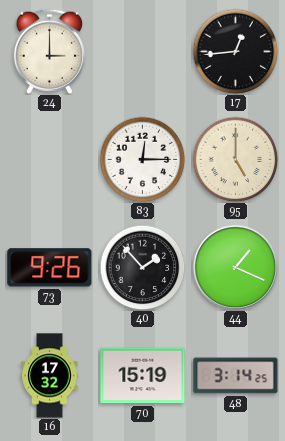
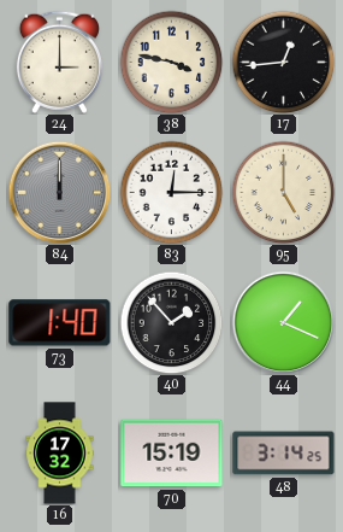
38: none -> 3:47
84: none -> 12:00
73: 9:26 -> 1:40
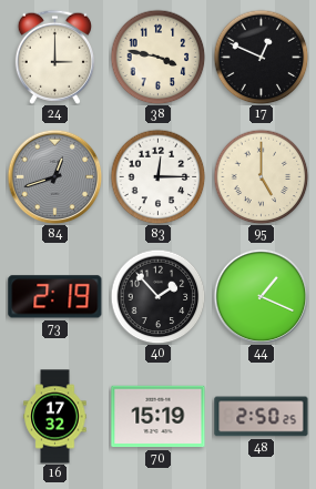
17: 12:44 -> 12:49
84: 12:00 -> 12:42
73: 1:40 -> 2:19
48: 3:14 -> 2:50
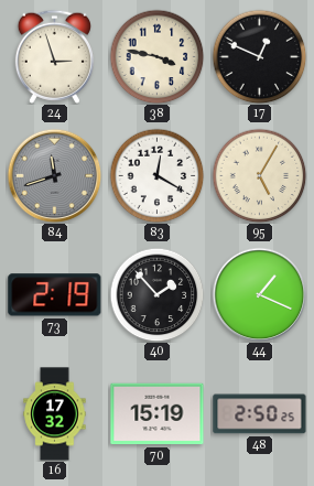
24: 3:00 -> 2:57
84: 12:42 -> 11:42
83: 12:15 -> 12:20
95: 5:00 -> 5:05
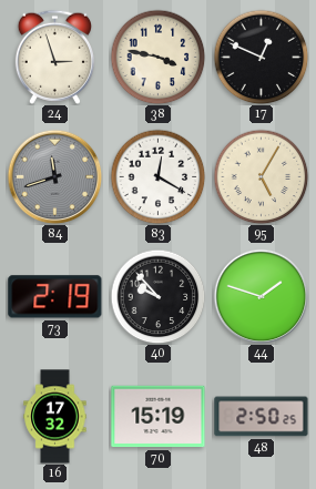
40: 1:53 -> 9:53
44: 1:19 -> 1:48
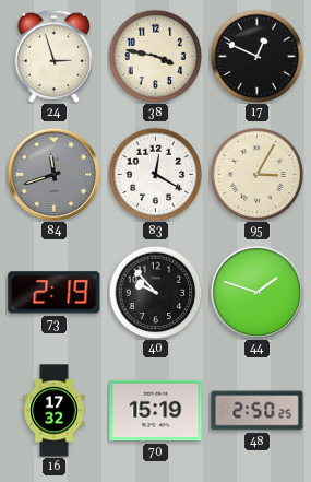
95: 5:05 -> 3:05
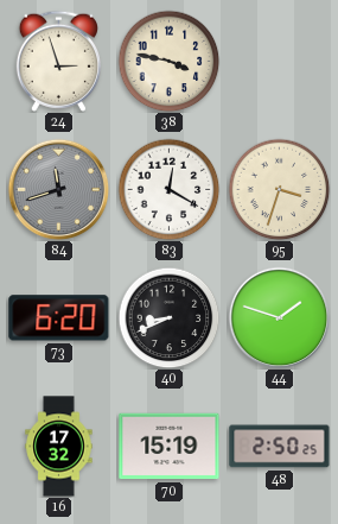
17: 12:49 -> none
95: 3:05 -> 3:33
73: 2:19 -> 6:20
40: 9:53 -> 8:41
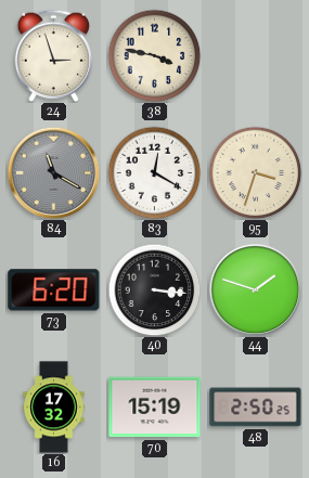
84: 11:42 -> 11:20
40: 8:41 -> 3:16
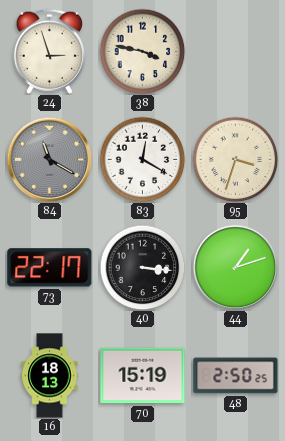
73: 6:20 -> 22:17
44: 1:48 -> 1:12
16: 17:32 -> 18:13
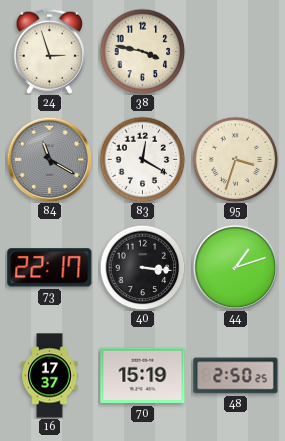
16: 18:13 -> 17:37
